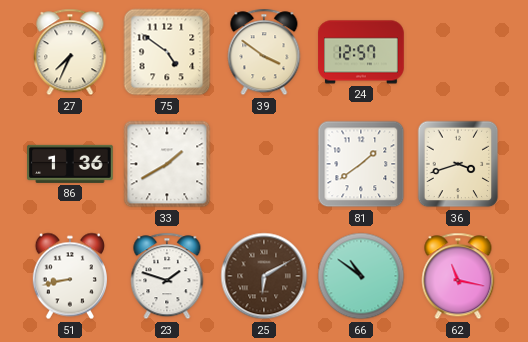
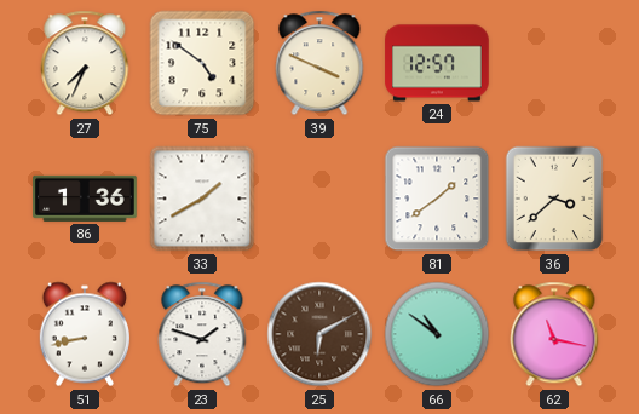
39: 3:51 -> 3:49
36: 3:42 -> 3:38
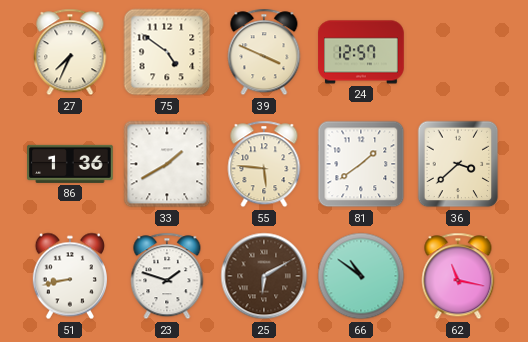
55: none -> 5:46
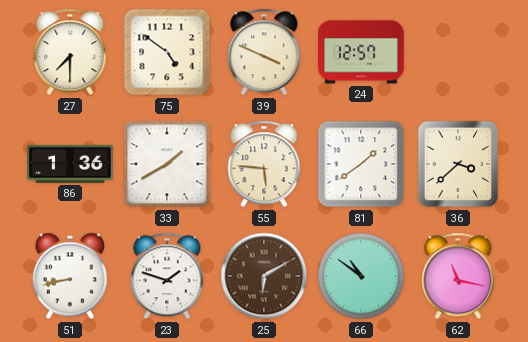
27: 7:34 -> 7:30
